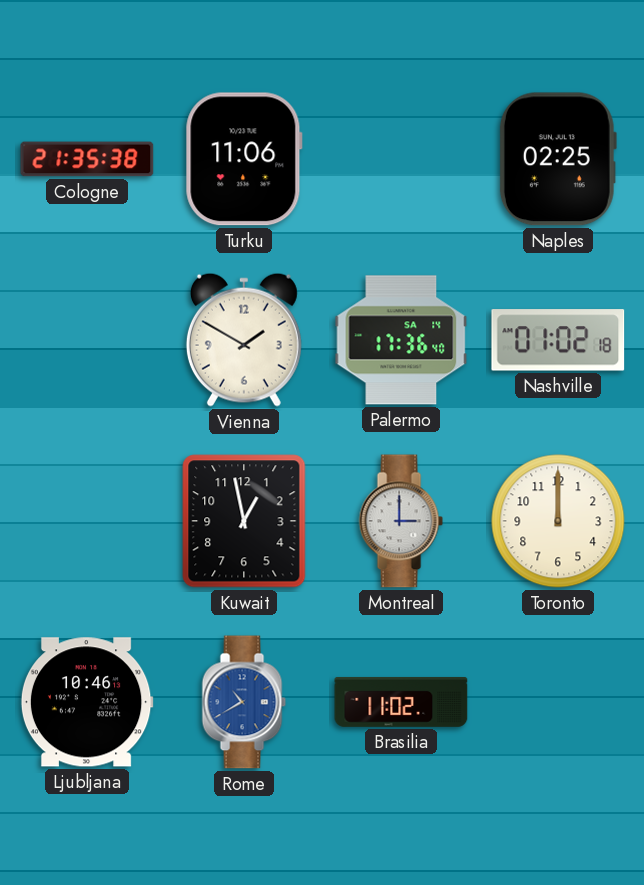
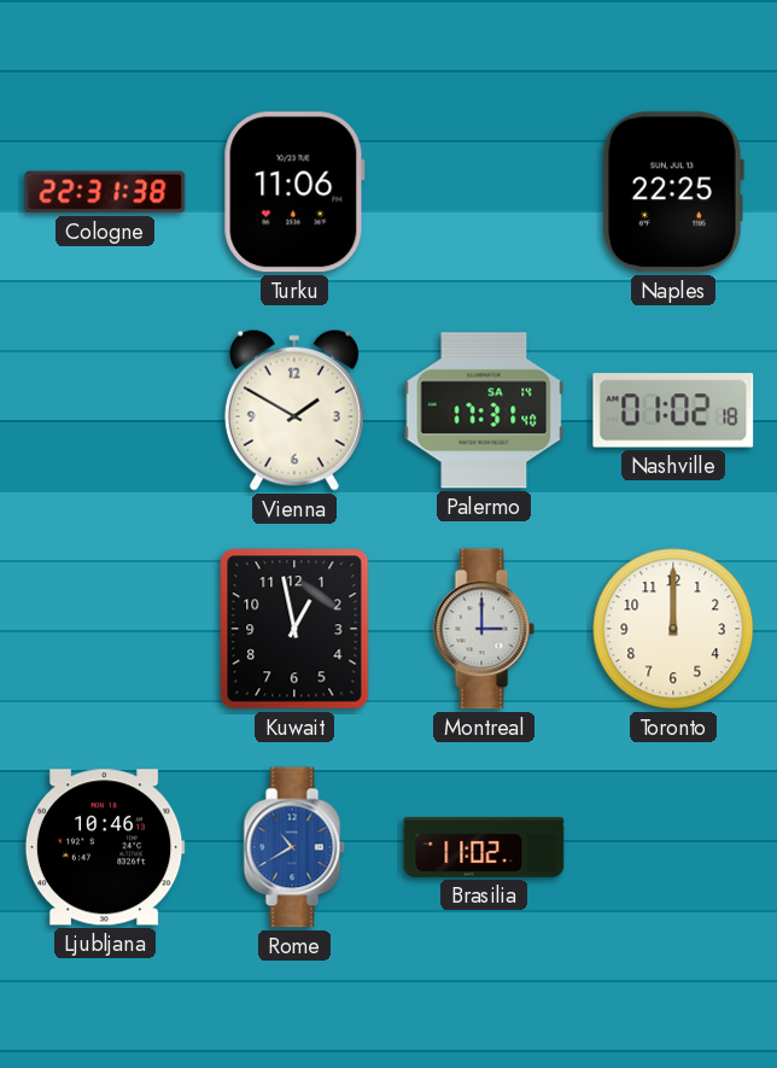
Cologne: 21:35 -> 22:31
Naples: 02:25 -> 22:25
Palermo: 17:36 -> 17:31
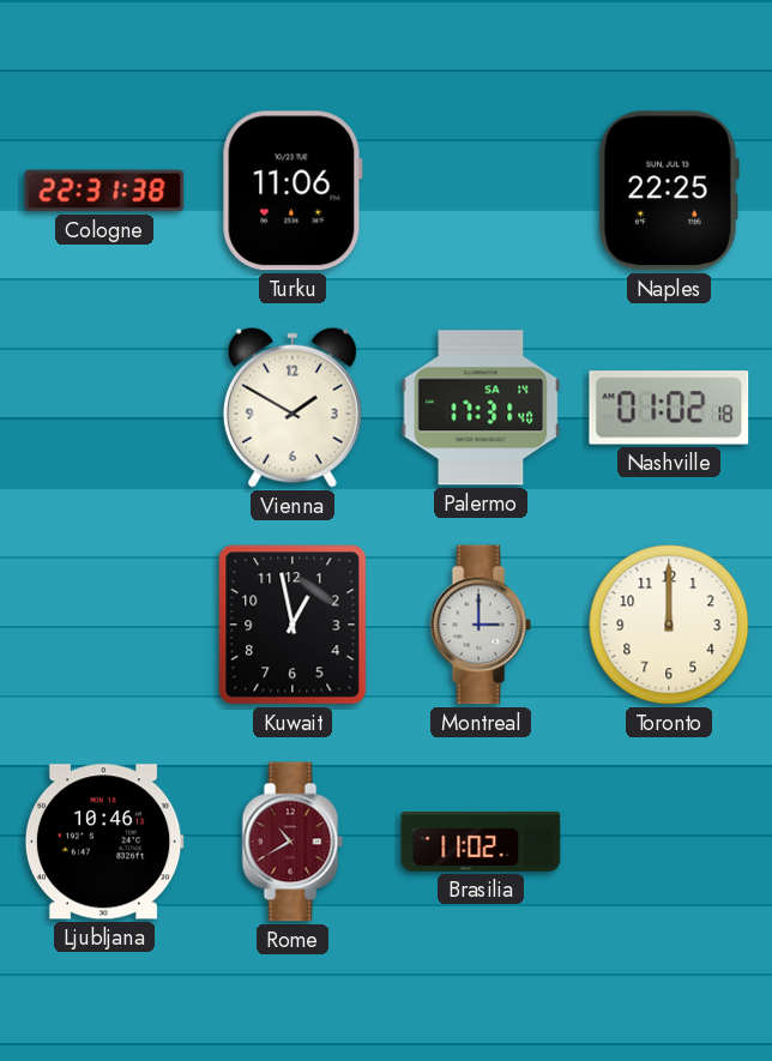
Rome dial: blue -> burgundy
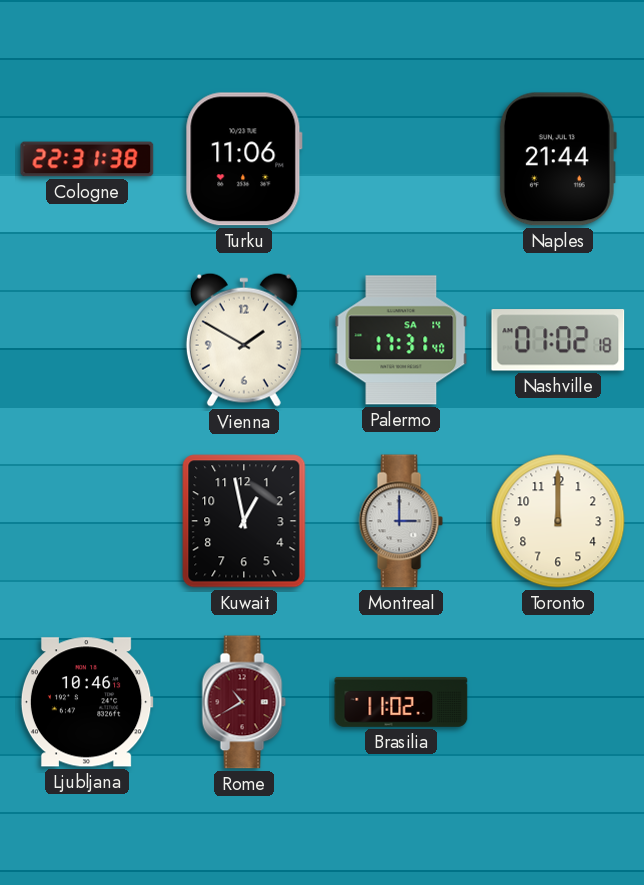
Naples: 22:25 -> 21:44
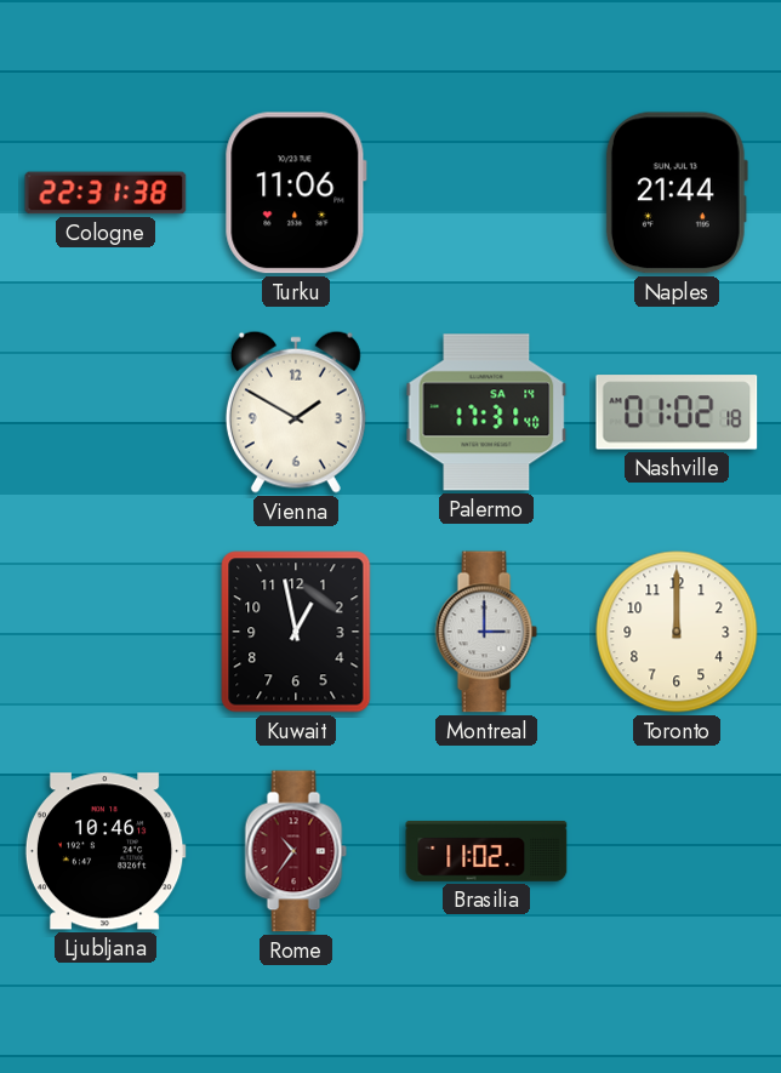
Rome: 10:40 -> 10:36
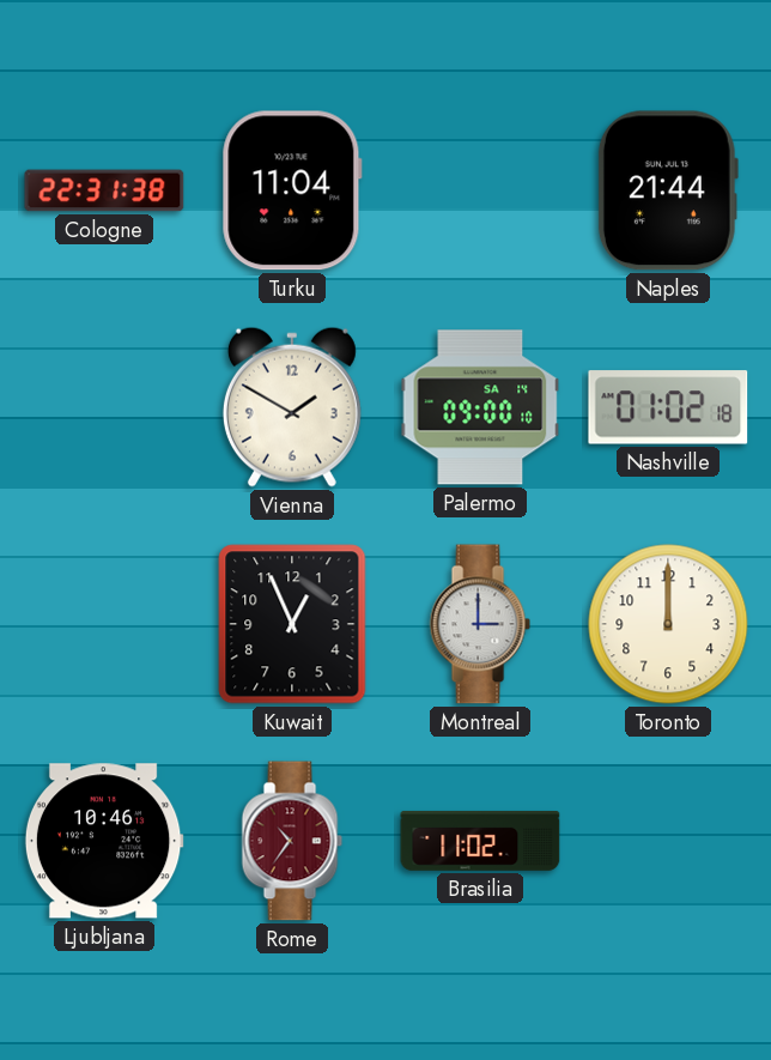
Turku: 11:06 -> 11:04
Palermo: 17:31 -> 09:00
Kuwait: 12:58 -> 12:56
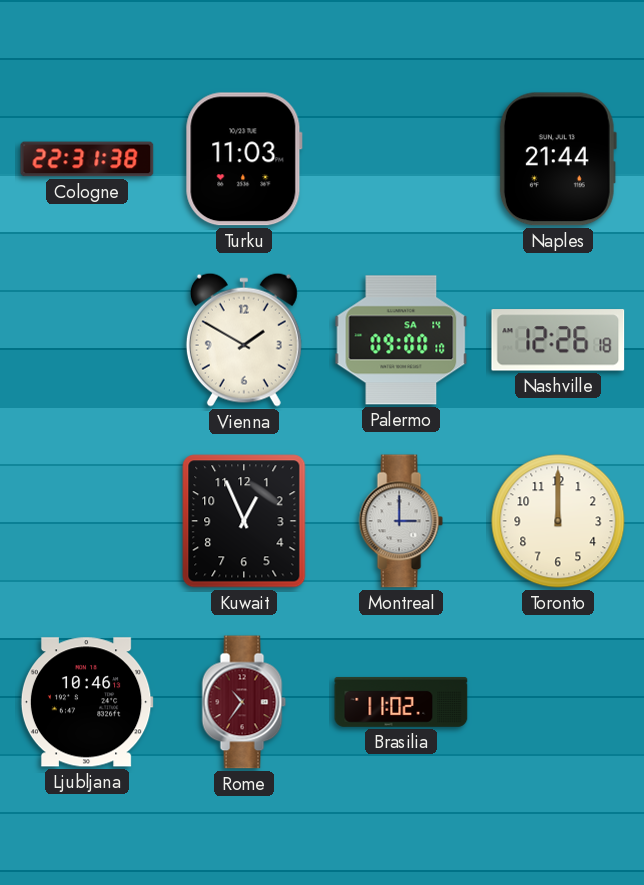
Turku: 11:04 -> 11:03
Nashville: 01:02 -> 12:26
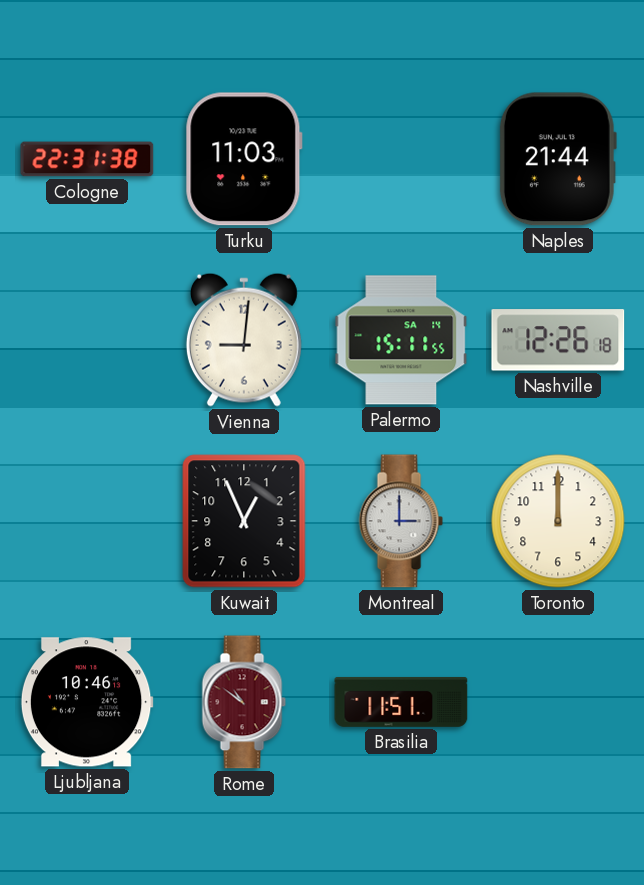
Vienna: 1:50 -> 9:01
Palermo: 09:00 -> 15:11
Rome: 10:36 -> 10:51
Brasilia: 11:02 -> 11:51
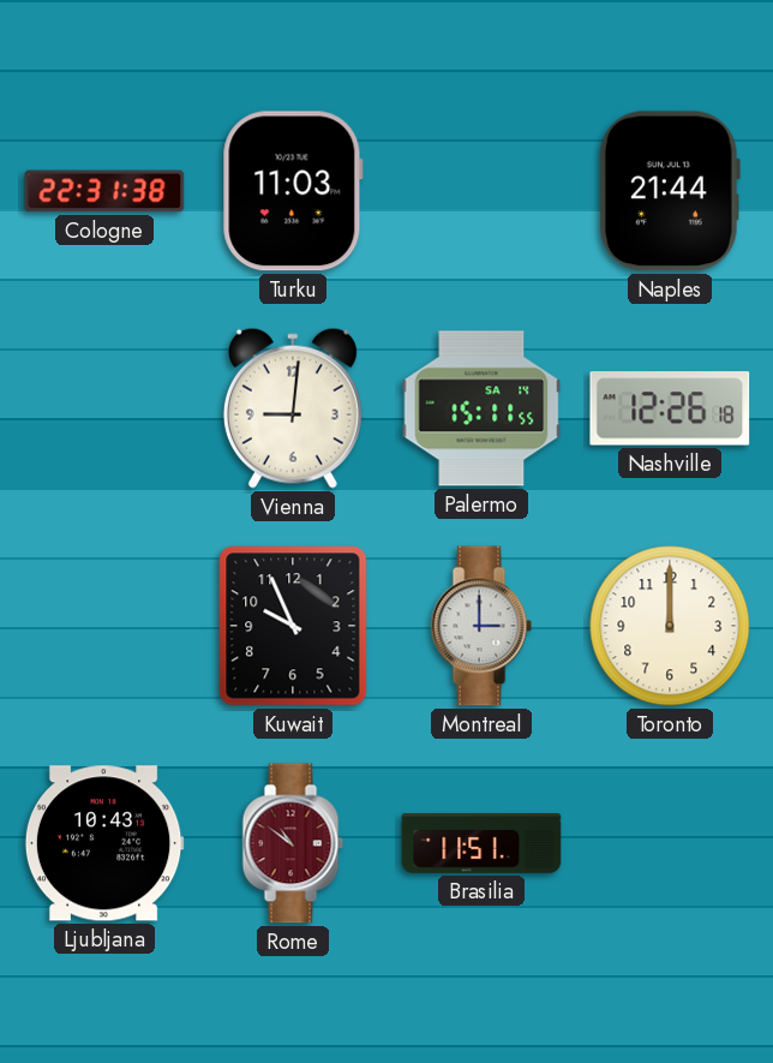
Kuwait: 12:56 -> 9:56
Ljubljana: 10:46 -> 10:43
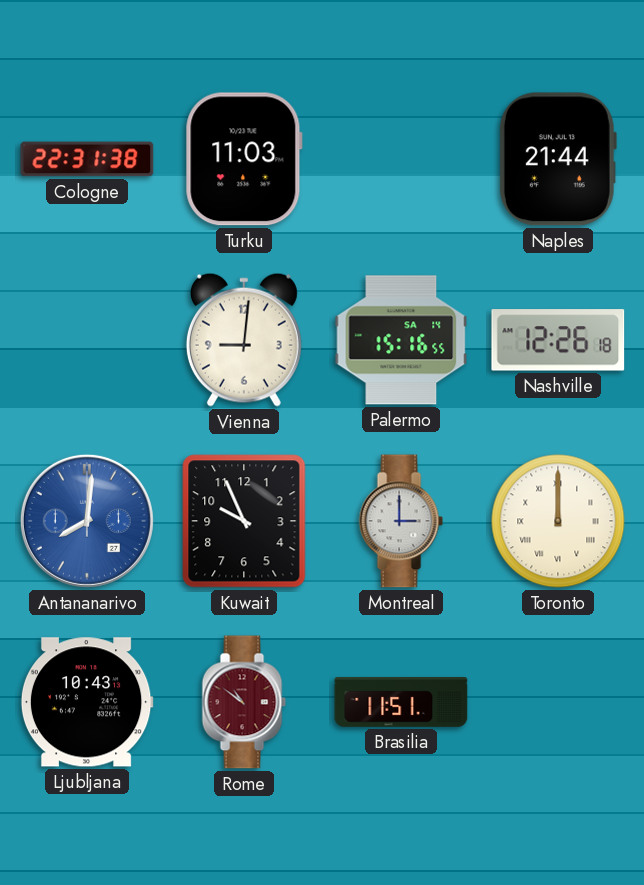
Palermo: 15:11 -> 15:16
Antananarivo: none -> 8:01
Toronto numerals: Arabic -> Roman
